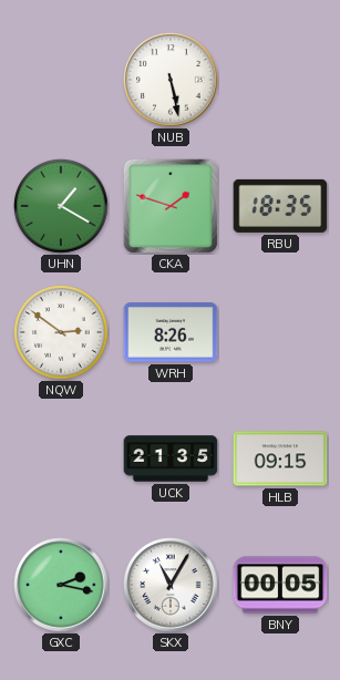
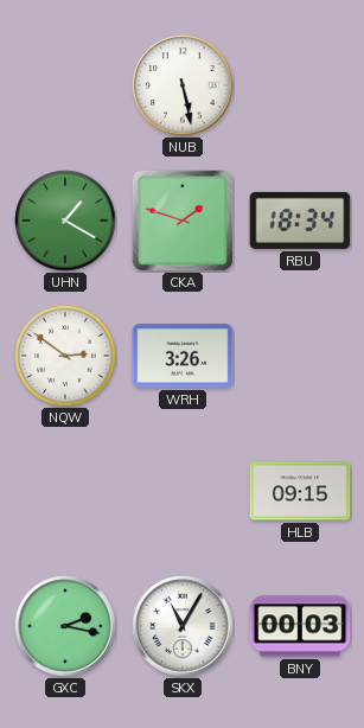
RBU: 18:35 -> 18:34
WRH: 8:26 -> 3:26
UCK: 21:35 -> none
BNY: 00:05 -> 00:03
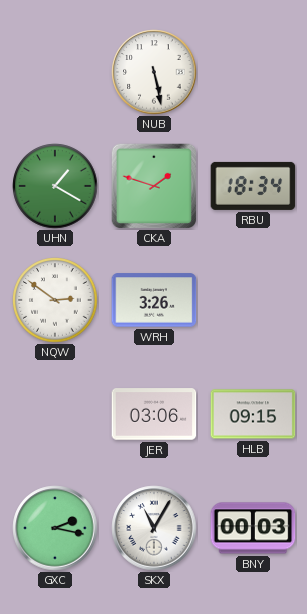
JER: none -> 03:06
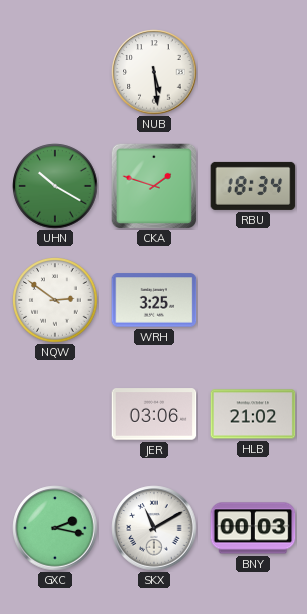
NUB: 5:28 -> 5:29
UHN: 1:20 -> 10:20
WRH: 3:26 -> 3:25
HLB: 09:15 -> 21:02
SKX: 11:05 -> 11:10
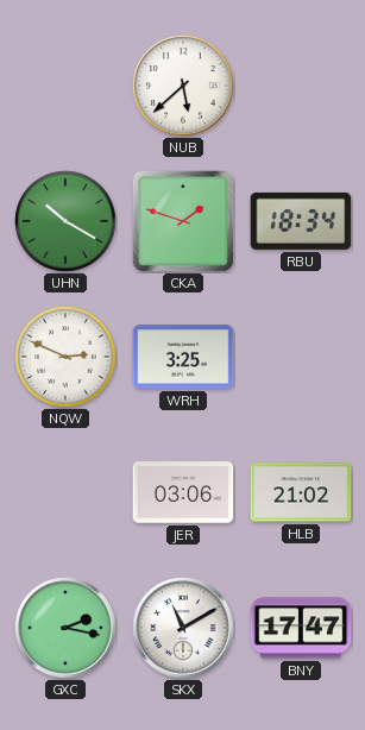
NUB: 5:29 -> 5:38
NQW: 2:51 -> 2:49
BNY: 00:03 -> 17:47
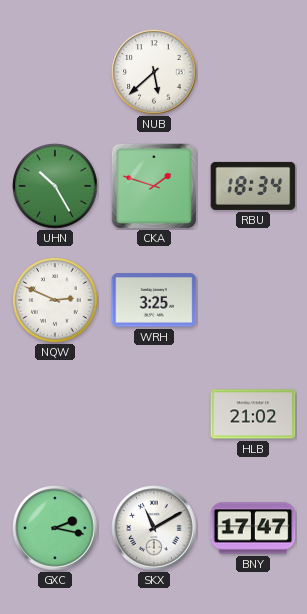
UHN: 10:20 -> 10:25
JER: 03:06 -> none
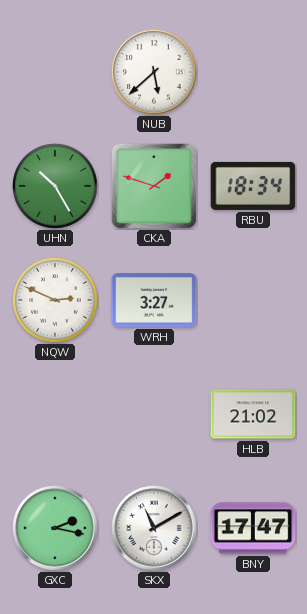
WRH: 3:25 -> 3:27
